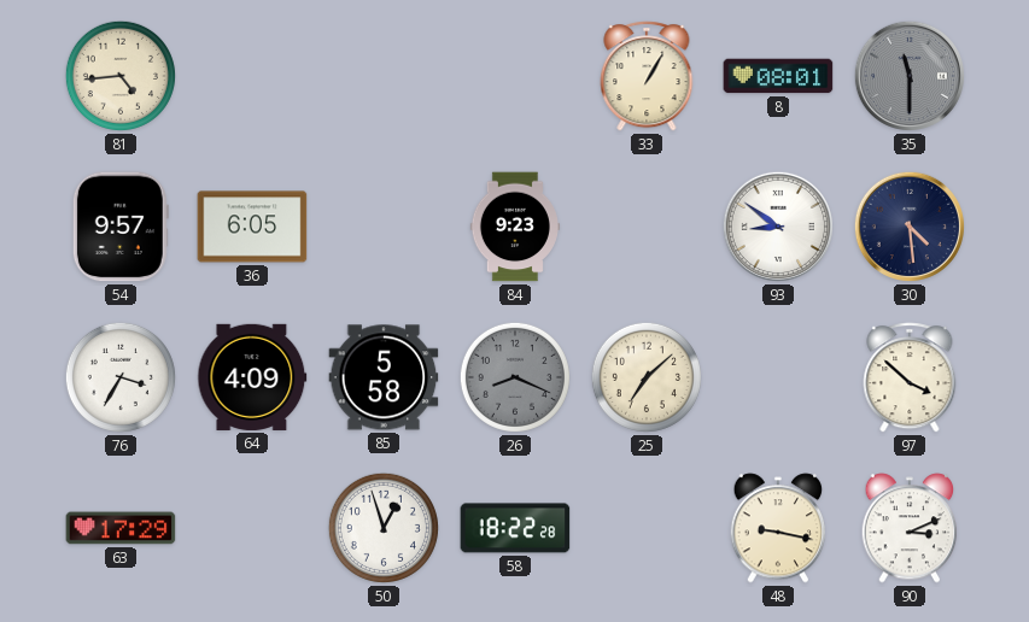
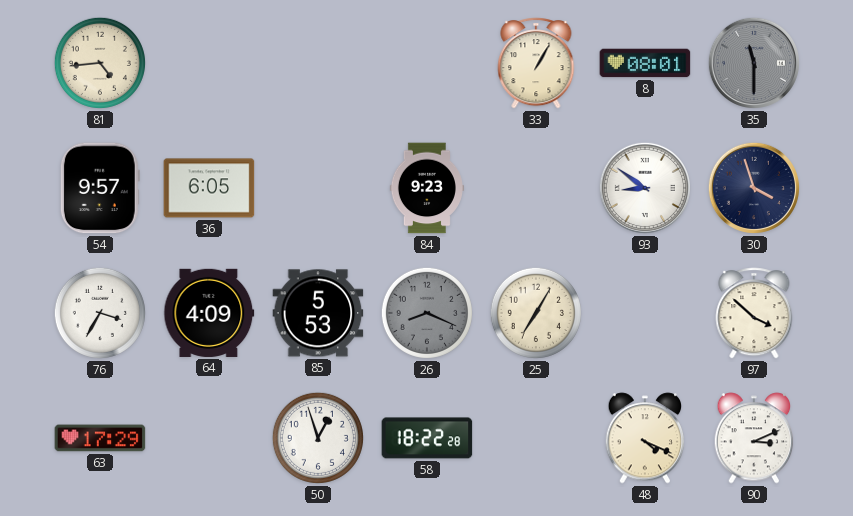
30: 4:29 -> 3:57
85: 5:58 -> 5:53
25: 7:08 -> 7:05
48: 9:17 -> 4:19
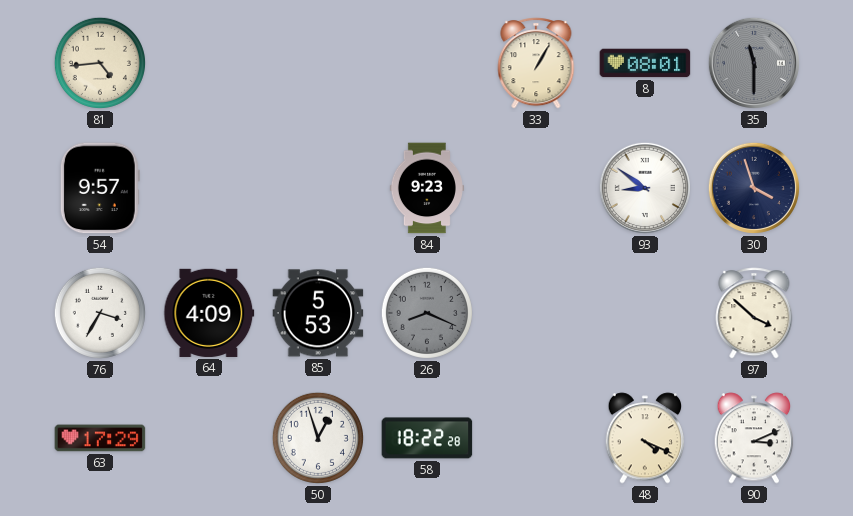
36: 6:05 -> none
25: 7:05 -> none
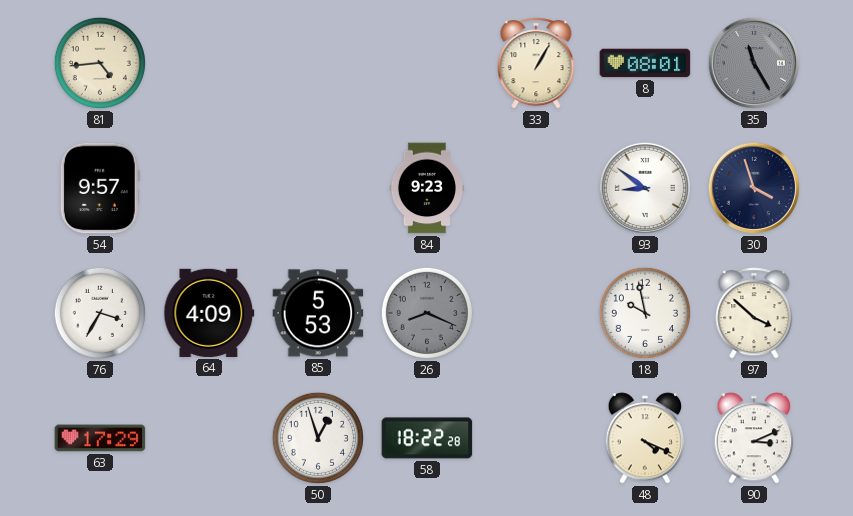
35: 11:30 -> 11:25
18: none -> 9:58
